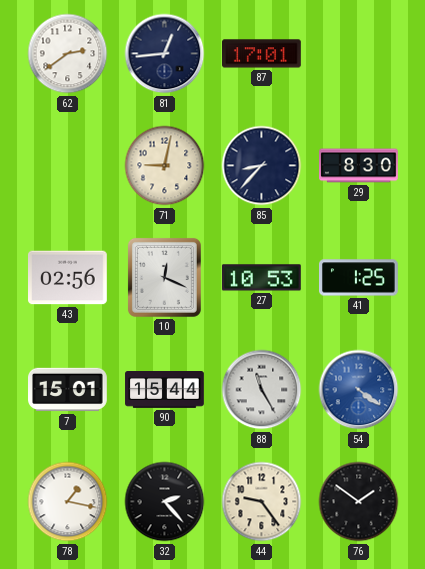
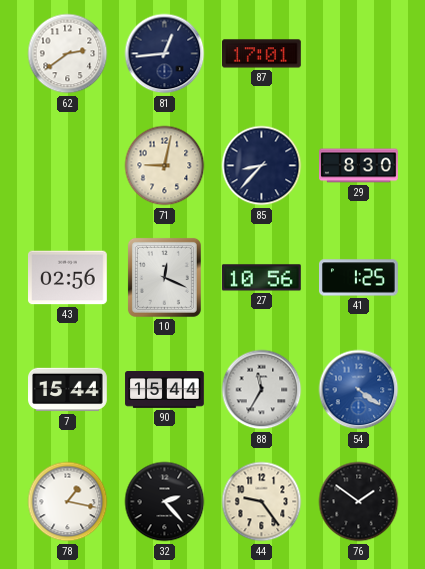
27: 10:53 -> 10:56
7: 15:01 -> 15:44
88: 11:25 -> 11:35
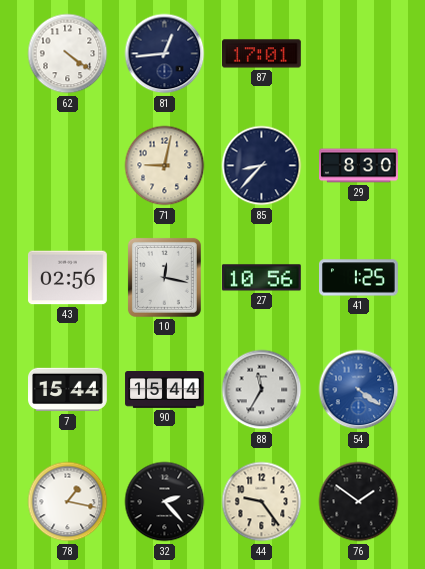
62: 2:39 -> 4:21
10: 12:19 -> 12:17
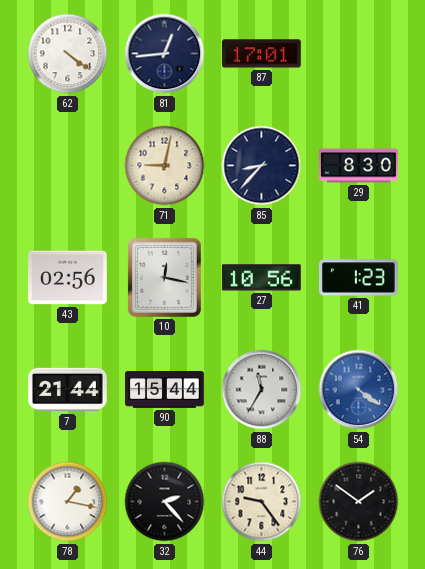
41: 1:25 -> 1:23
7: 15:44 -> 21:44
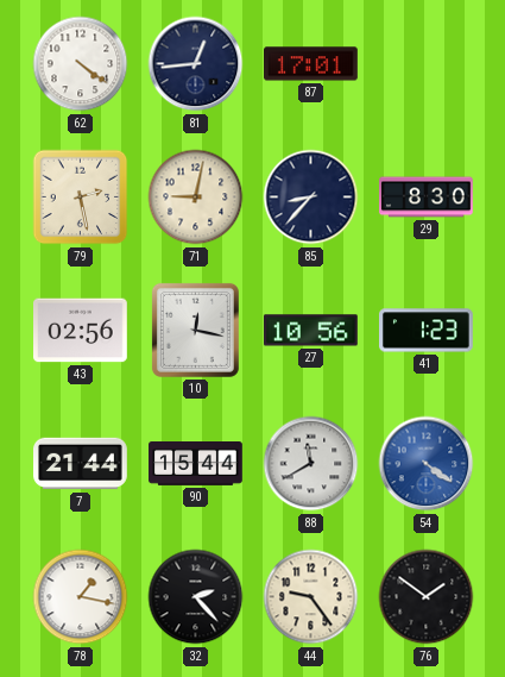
79: none -> 2:28
88: 11:35 -> 11:40
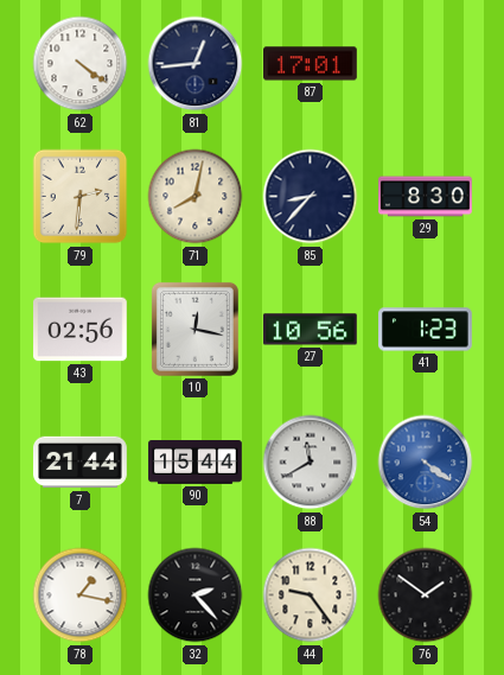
79: 2:28 -> 2:31
71: 9:02 -> 8:02
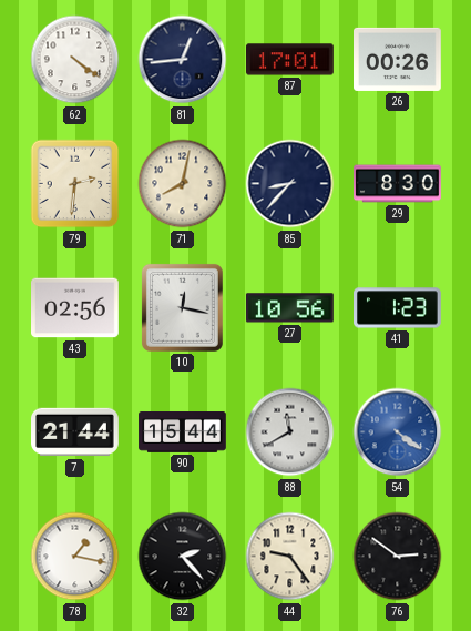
26: none -> 00:26
76: 1:51 -> 2:51
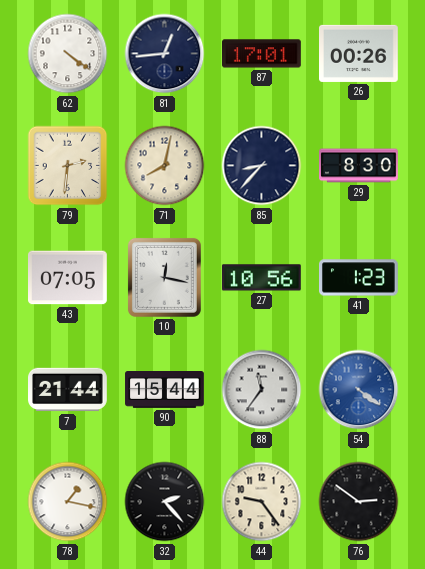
43: 02:56 -> 07:05
88: 11:40 -> 11:36
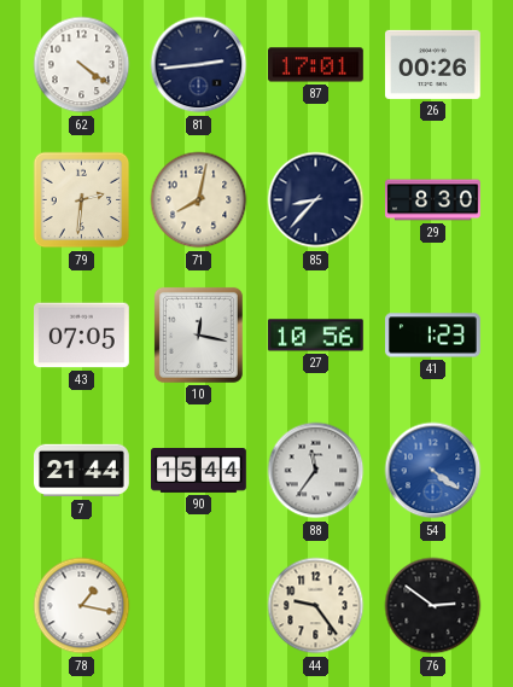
81: 12:44 -> 2:44
32: 2:23 -> none
